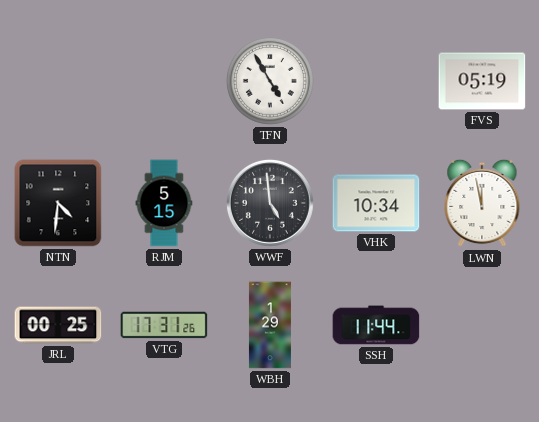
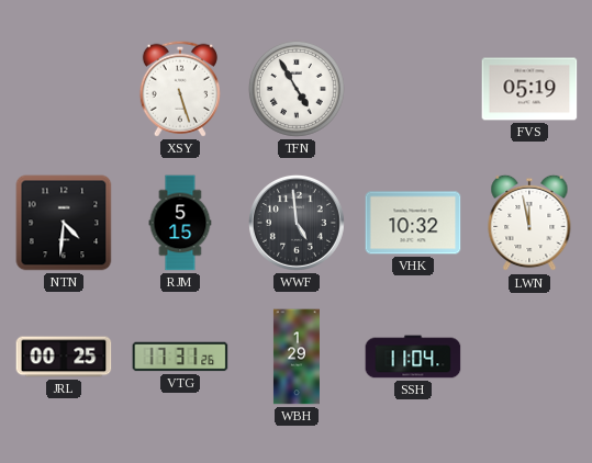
XSY: none -> 5:27
VHK: 10:34 -> 10:32
SSH: 11:44 -> 11:04
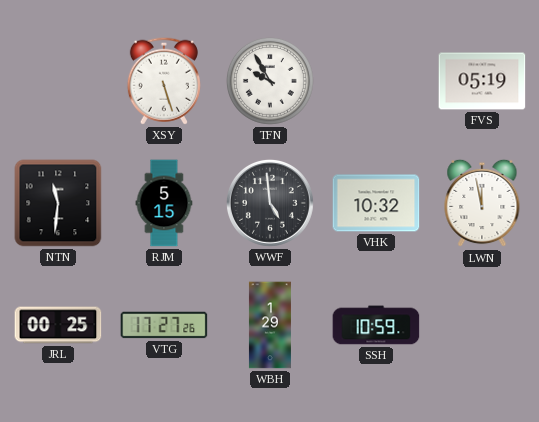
TFN: 4:55 -> 9:55
NTN: 4:31 -> 11:31
VTG: 17:31 -> 17:27
SSH: 11:04 -> 10:59
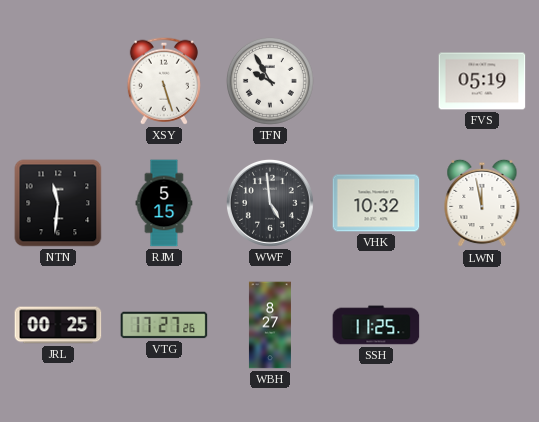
WBH: 1:29 -> 8:27
SSH: 10:59 -> 11:25
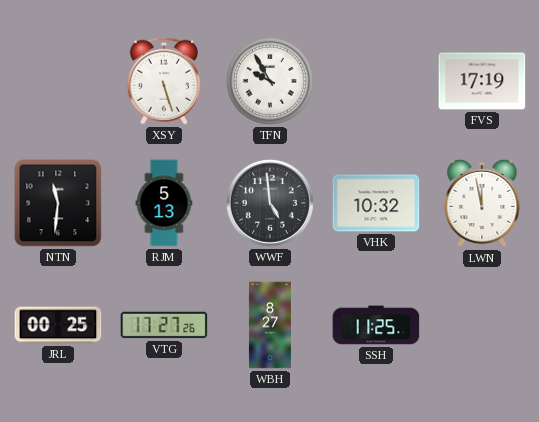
FVS: 05:19 -> 17:19
RJM: 5:15 -> 5:13
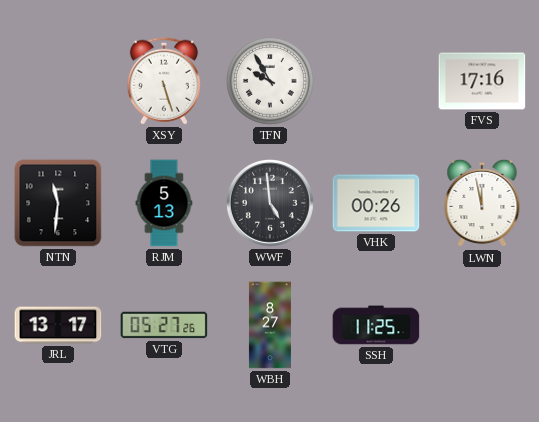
FVS: 17:19 -> 17:16
VHK: 10:32 -> 00:26
JRL: 00:25 -> 13:17
VTG: 17:27 -> 05:27
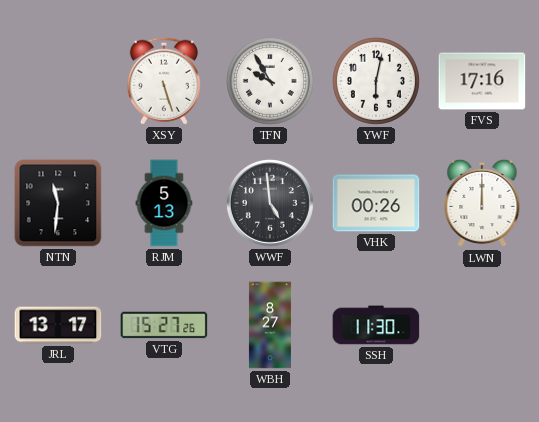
YWF: none -> 6:02
LWN: 11:58 -> 12:00
VTG: 05:27 -> 15:27
SSH: 11:25 -> 11:30
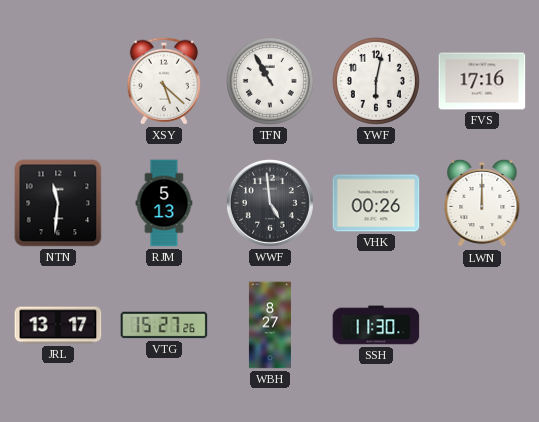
XSY: 5:27 -> 5:22
TFN: 9:55 -> 10:55
